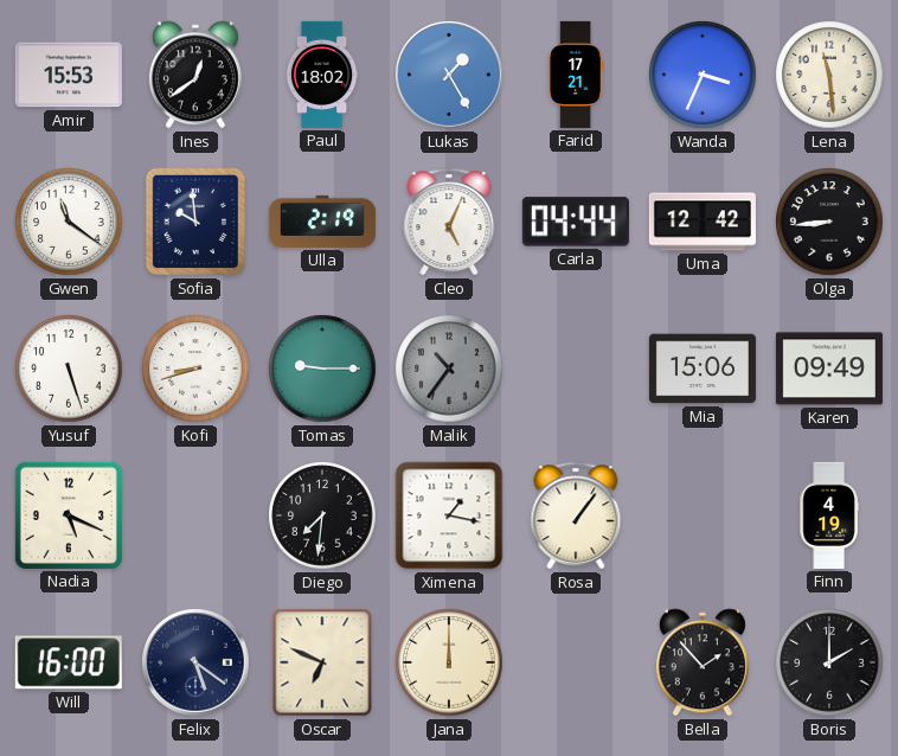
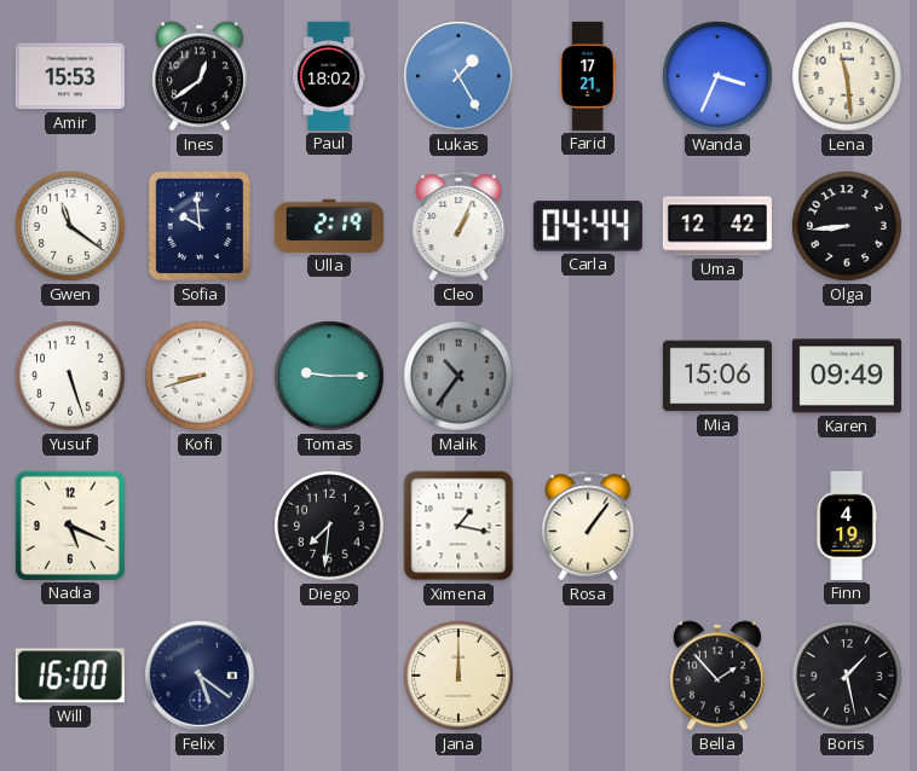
Cleo: 5:04 -> 1:04
Oscar: 6:49 -> none
Boris: 2:00 -> 1:28
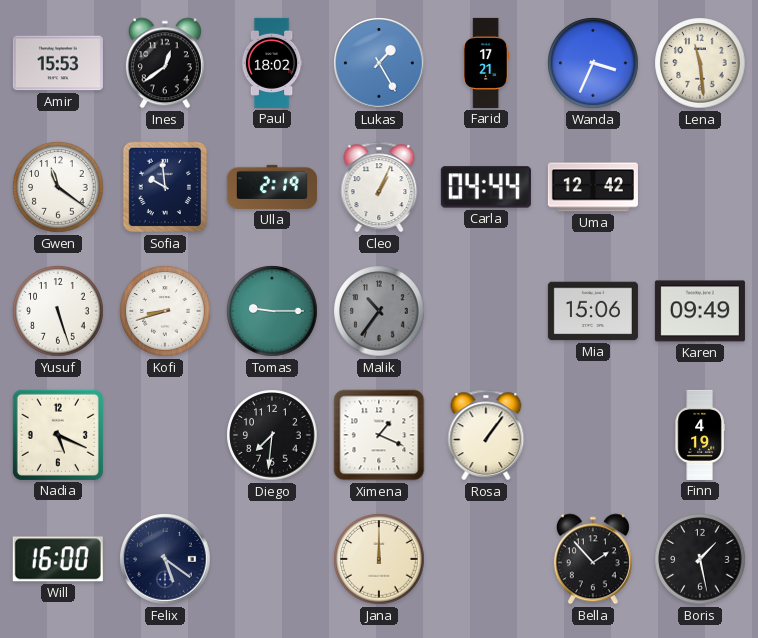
Olga: 8:44 -> none
Ximena: 1:17 -> 1:19
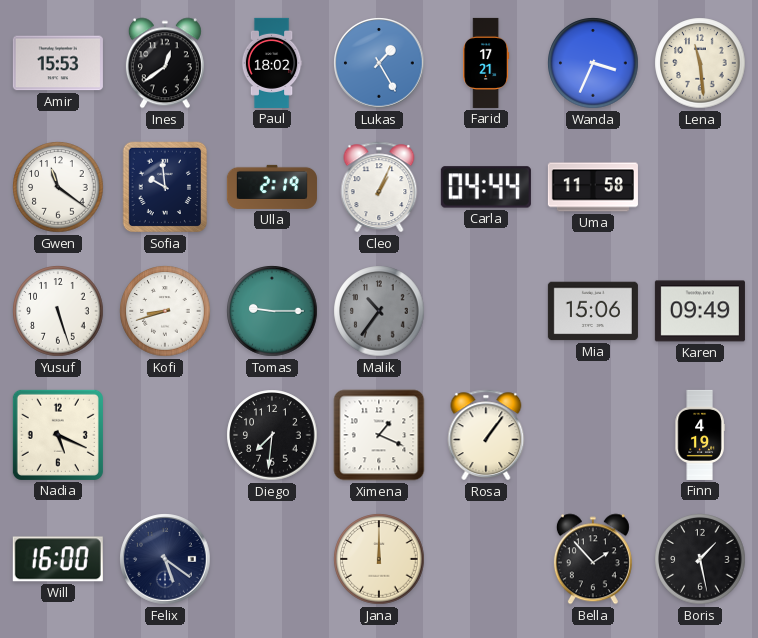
Uma: 12:42 -> 11:58
